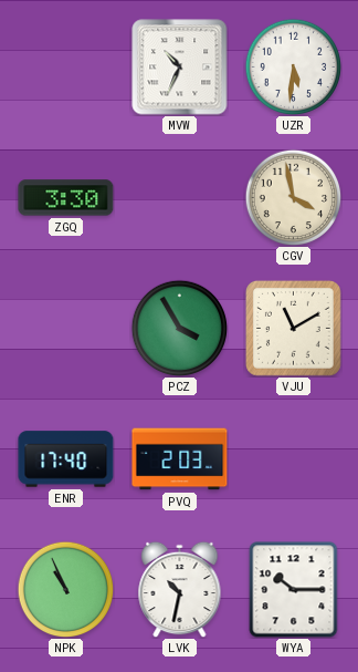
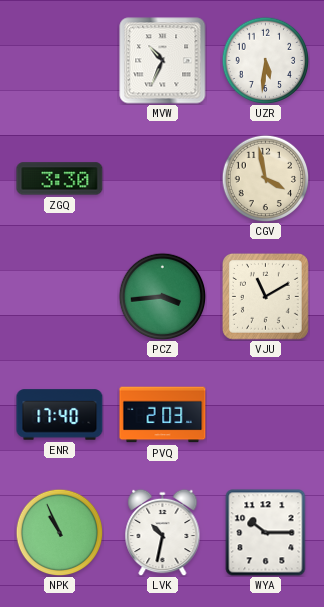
PCZ: 3:55 -> 3:44
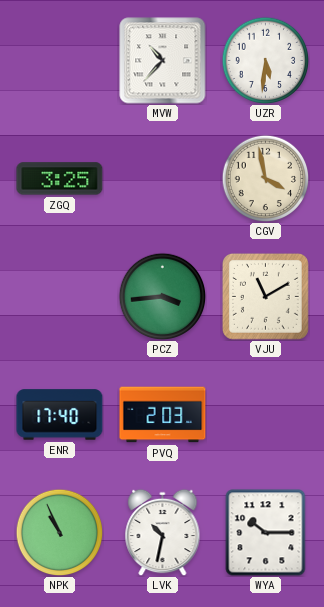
MVW: 10:34 -> 10:37
ZGQ: 3:30 -> 3:25
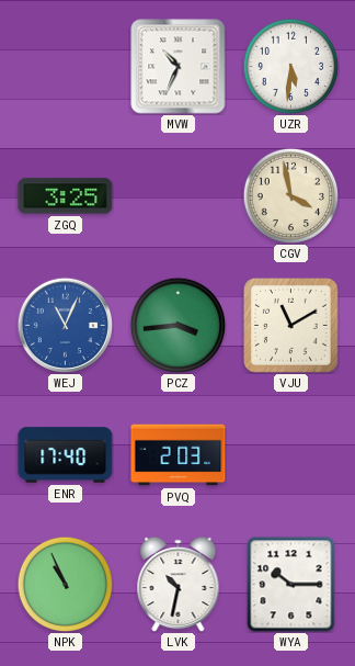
MVW: 10:37 -> 10:34
WEJ: none -> 11:04
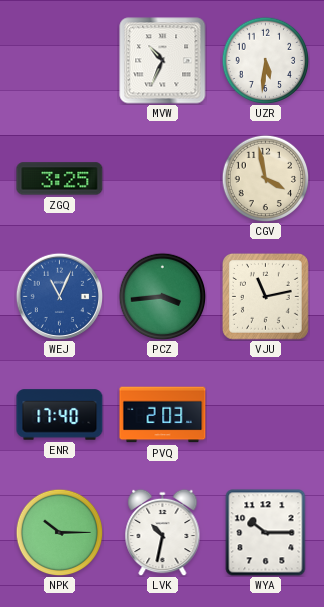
VJU: 11:10 -> 11:13
NPK: 10:56 -> 10:15
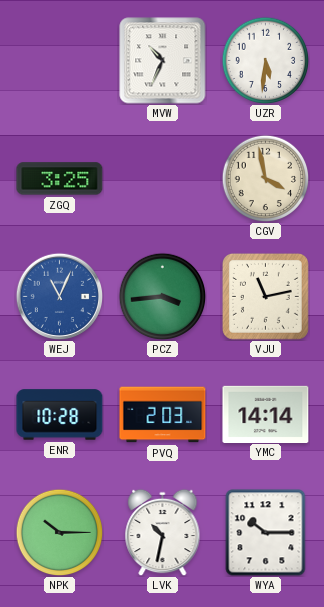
ENR: 17:40 -> 10:28
YMC: none -> 14:14
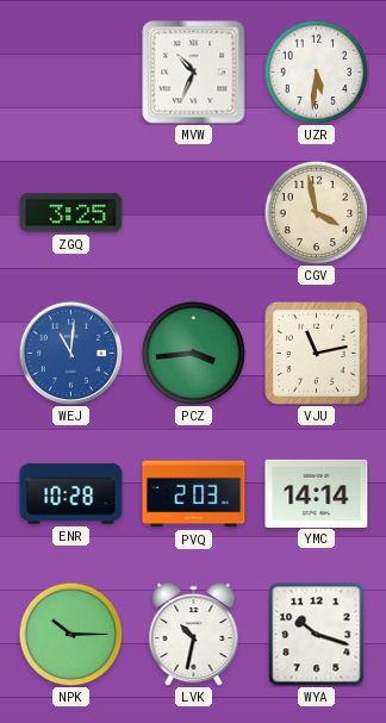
WEJ: 11:04 -> 11:01
WYA: 10:15 -> 10:18
